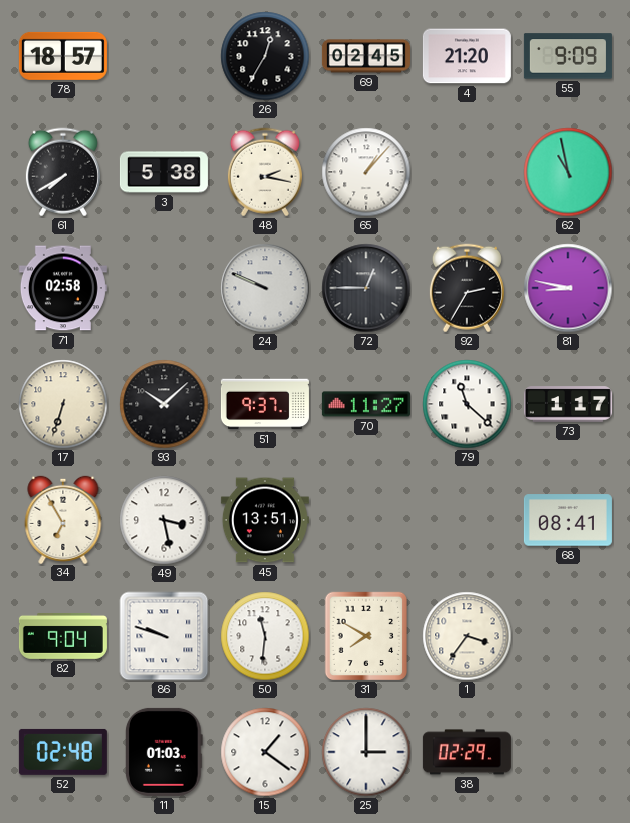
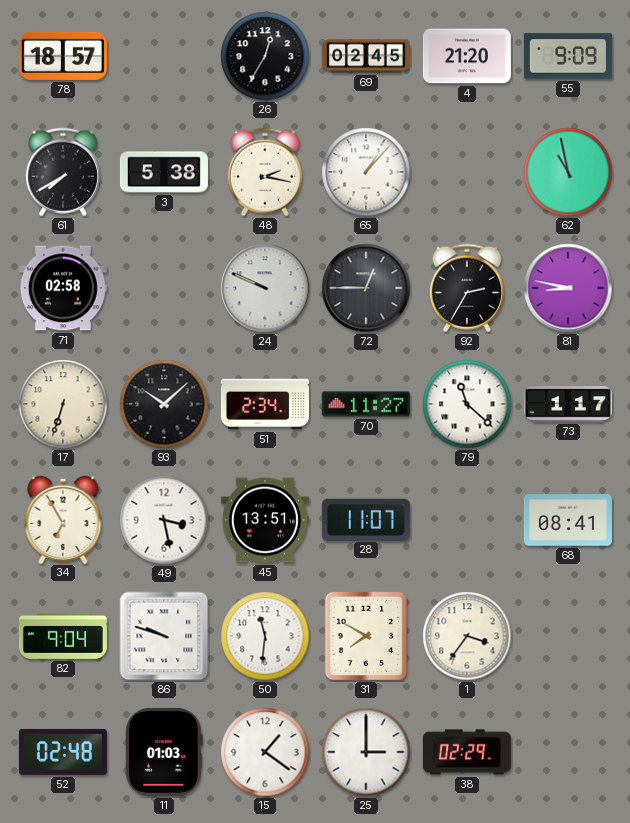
51: 9:37 -> 2:34
28: none -> 11:07
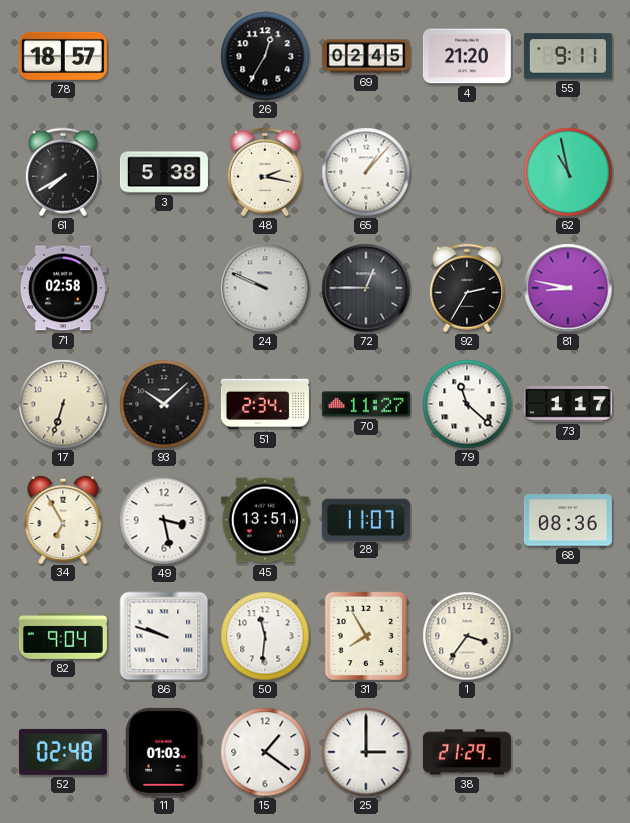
55: 9:09 -> 9:11
68: 08:41 -> 08:36
31: 7:50 -> 7:55
38: 02:29 -> 21:29
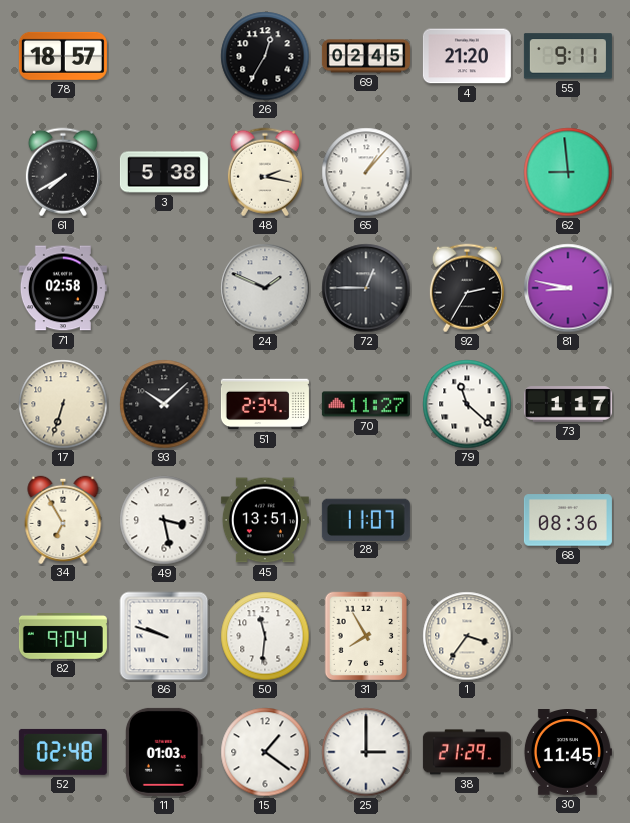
62: 10:58 -> 8:59
24: 9:49 -> 1:49
30: none -> 11:45
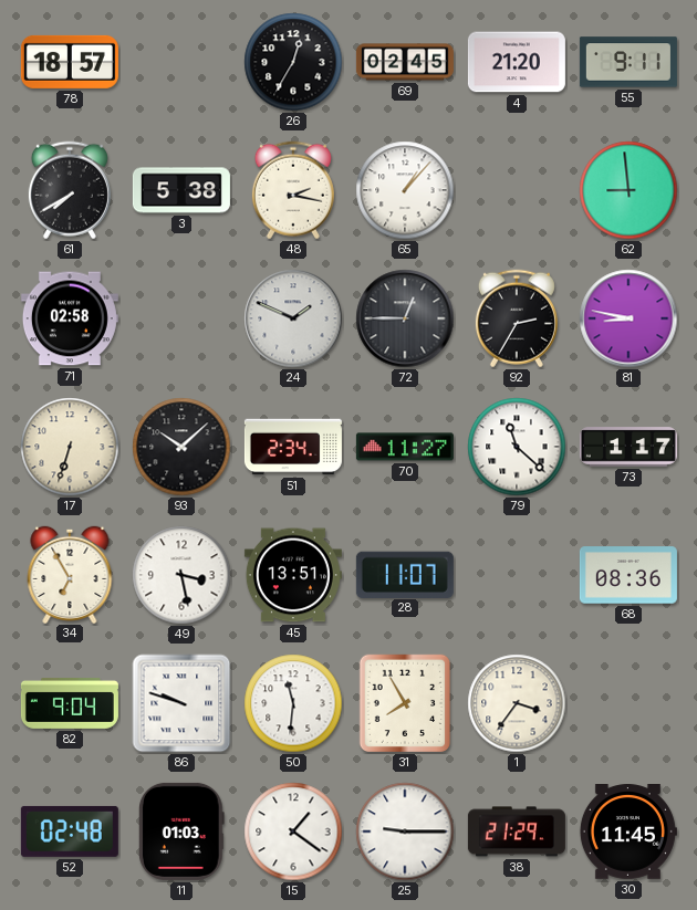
25: 3:00 -> 9:15
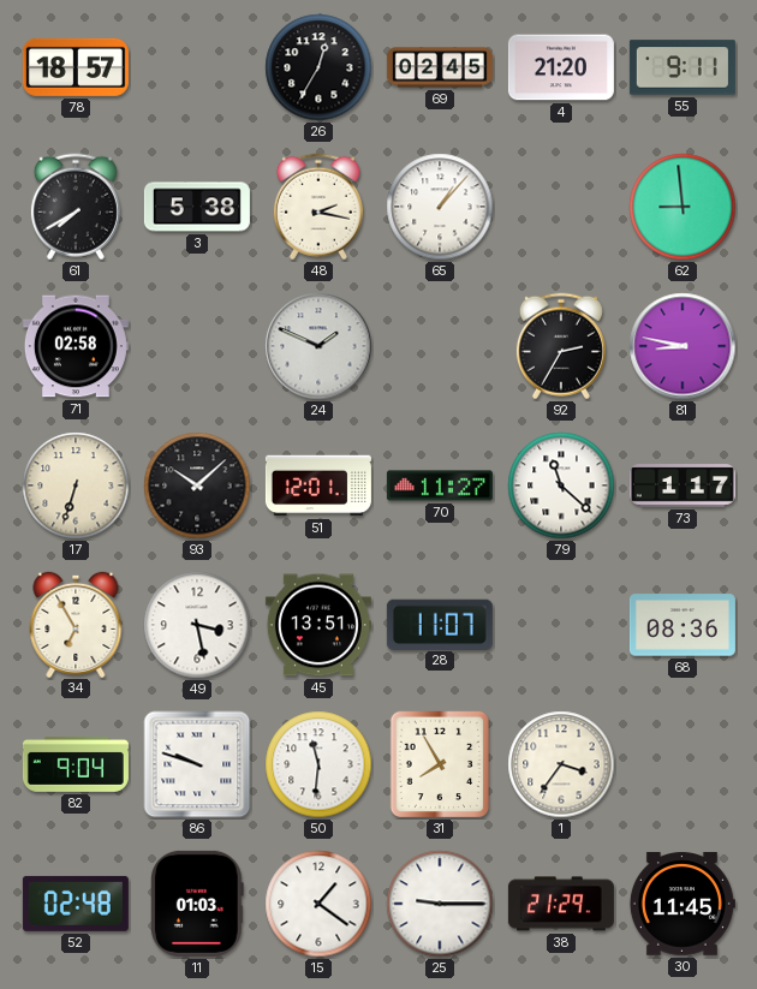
72: 12:45 -> none
51: 2:34 -> 12:01
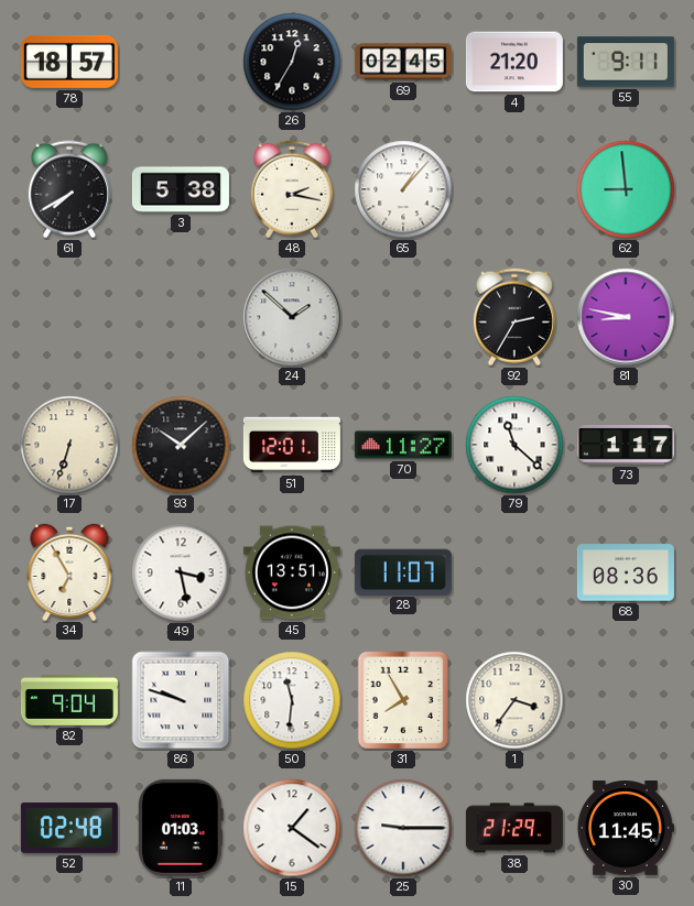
71: 02:58 -> none
24: 1:49 -> 1:52
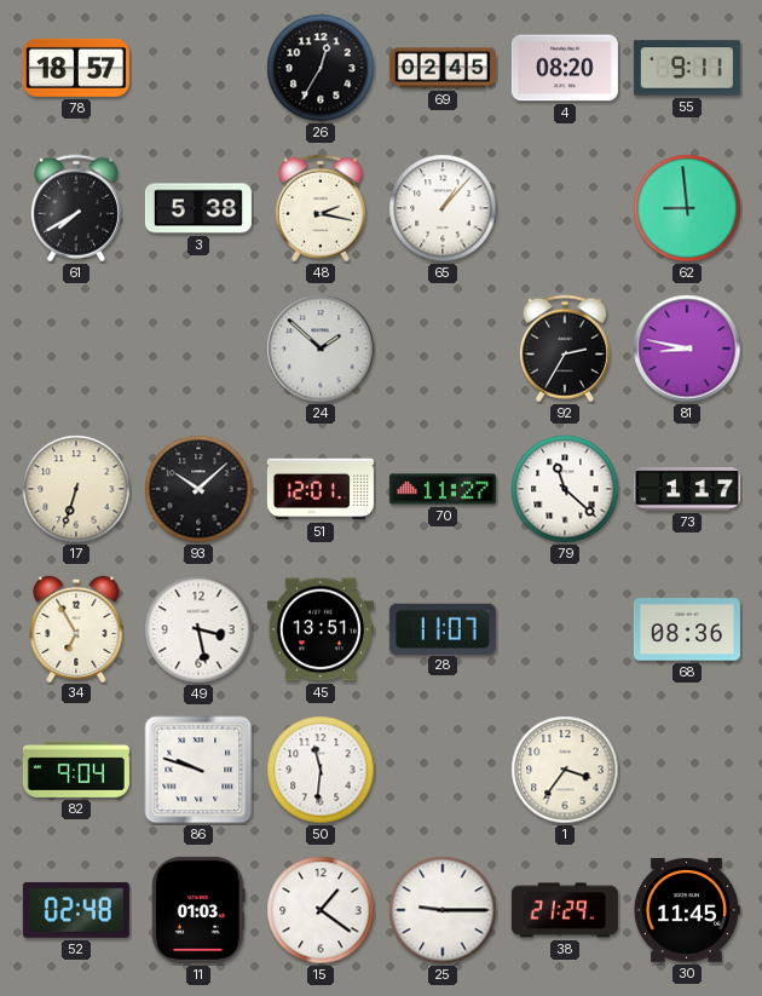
4: 21:20 -> 08:20
31: 7:55 -> none
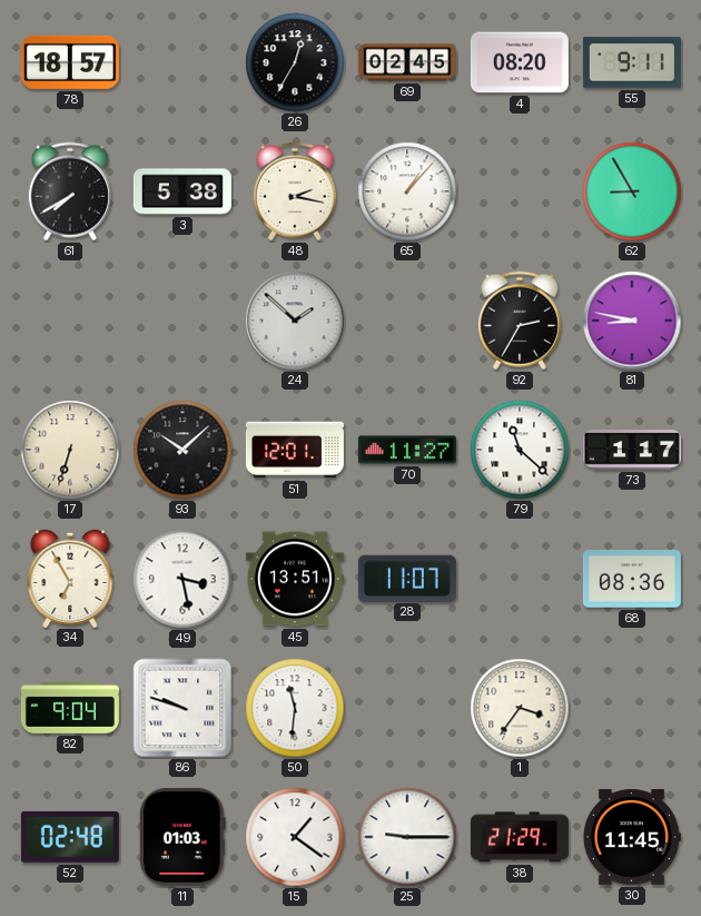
62: 8:59 -> 8:55
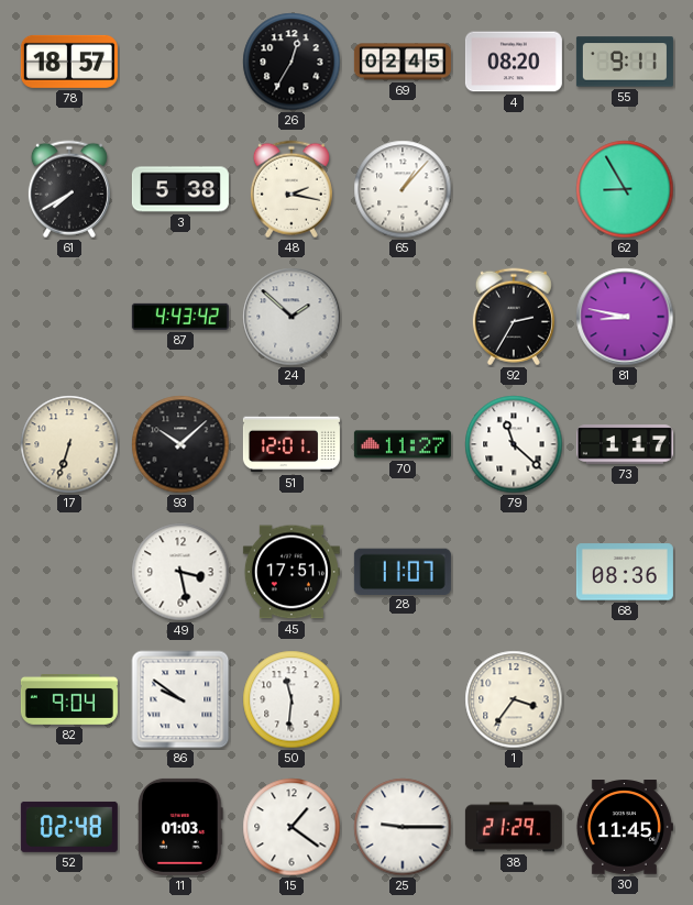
87: none -> 4:43
34: 6:55 -> none
45: 13:51 -> 17:51
86: 9:48 -> 9:51
